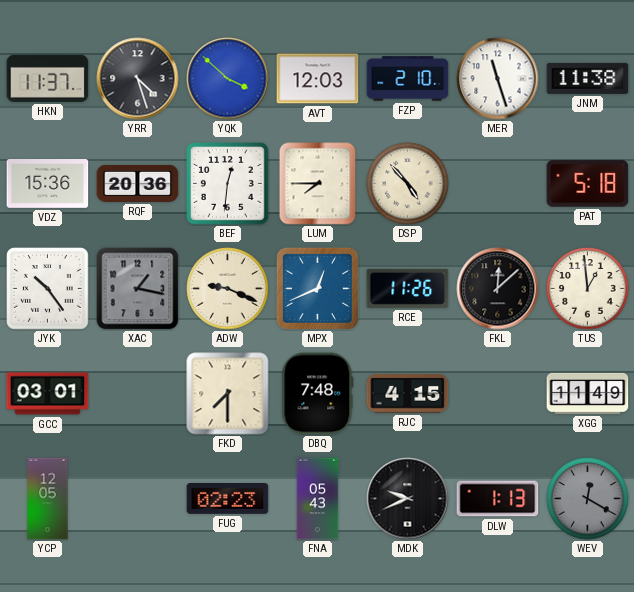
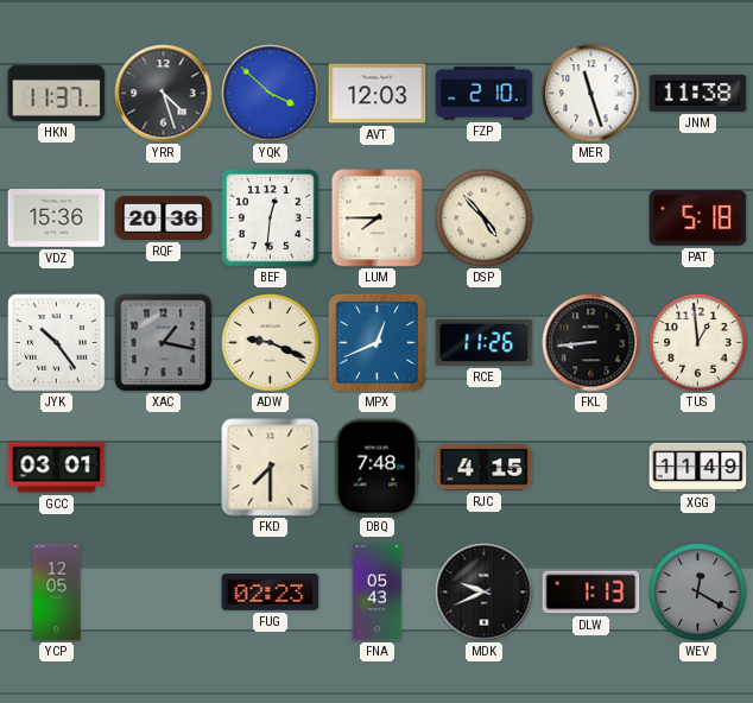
FKL: 12:08 -> 8:44
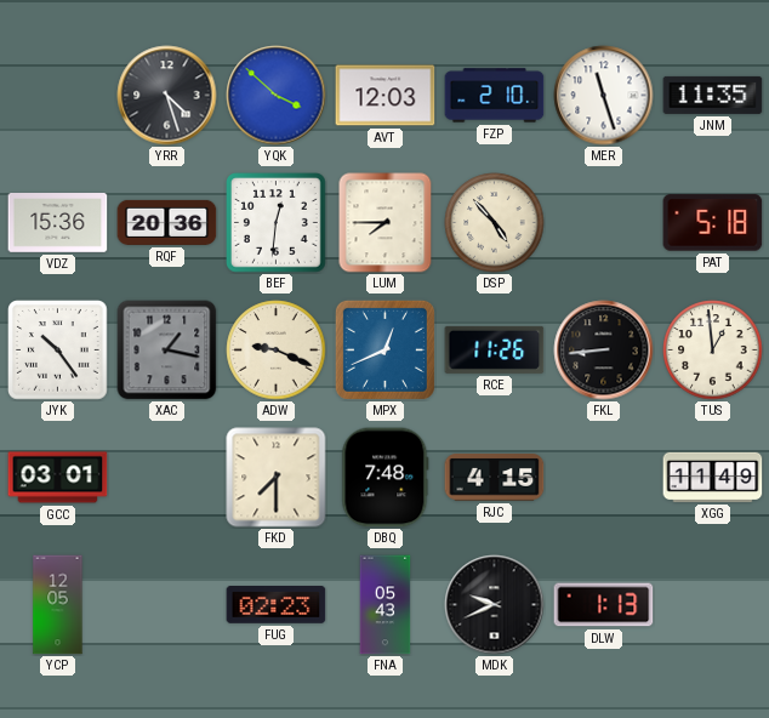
HKN: 11:37 -> none
JNM: 11:38 -> 11:35
WEV: 12:20 -> none
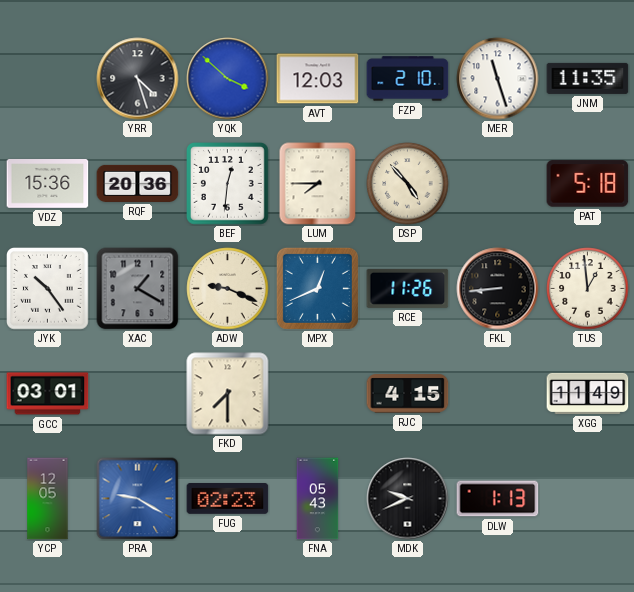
XAC: 1:17 -> 1:20
DBQ: 7:48 -> none
PRA: none -> 9:20
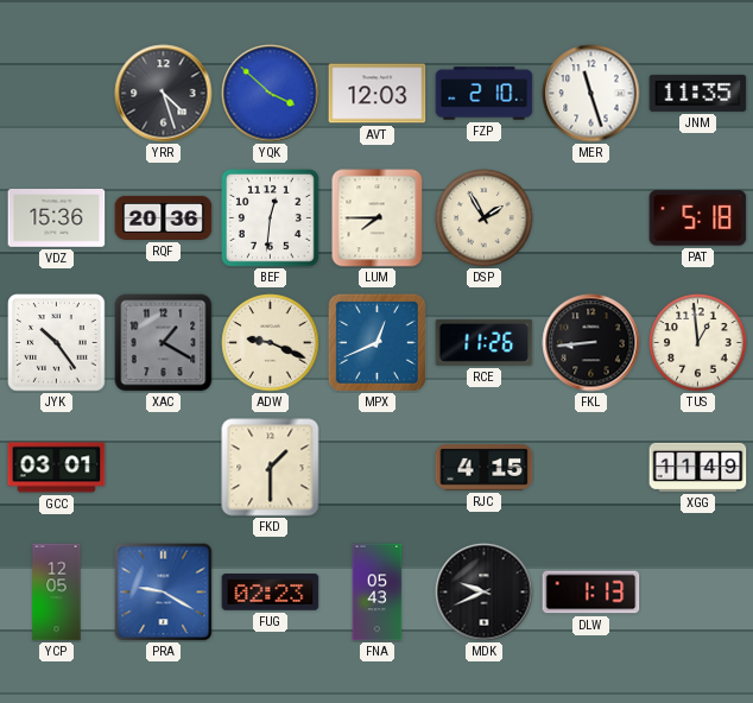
DSP: 4:53 -> 1:55
FKD: 7:30 -> 1:30
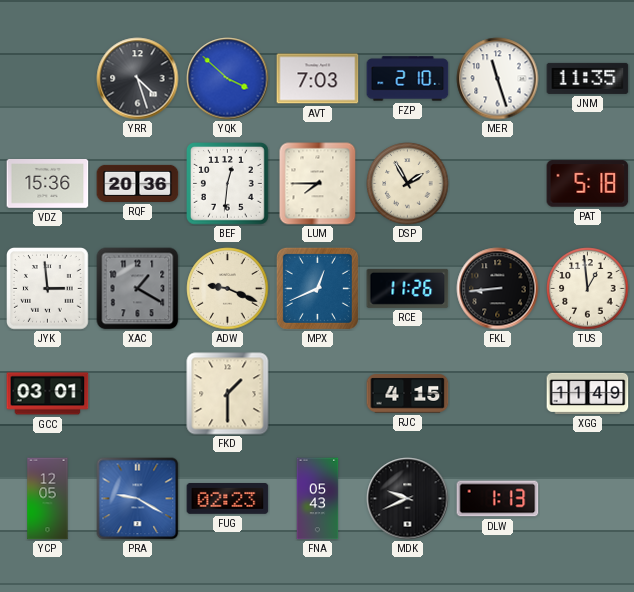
AVT: 12:03 -> 7:03
JYK: 10:24 -> 2:59
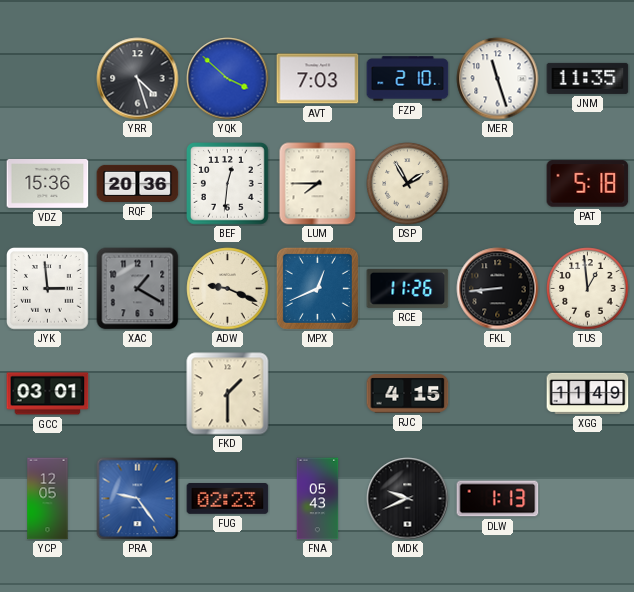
PRA: 9:20 -> 9:24
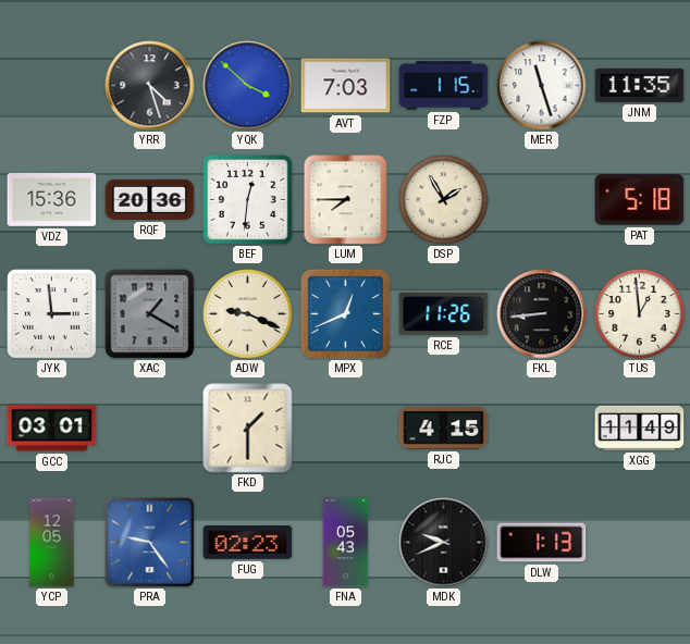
FZP: 2:10 -> 1:15
